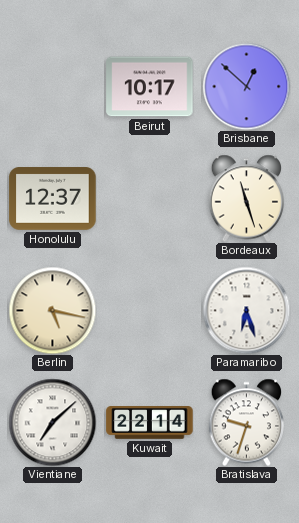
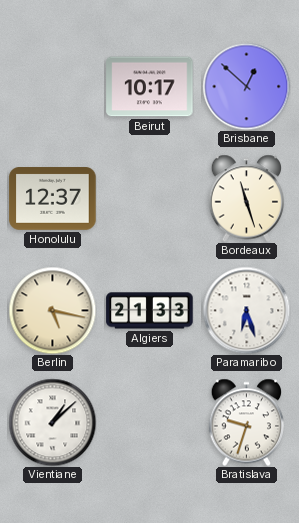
Algiers: none -> 21:33
Vientiane: 7:08 -> 1:08
Kuwait: 22:14 -> none
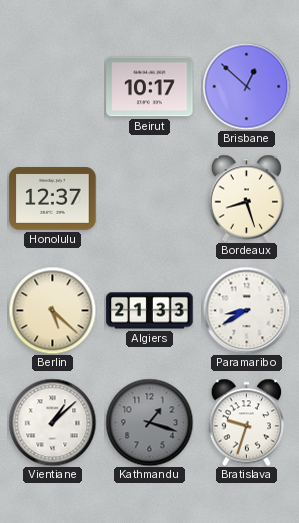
Bordeaux: 11:27 -> 8:27
Berlin: 5:17 -> 5:22
Paramaribo: 6:27 -> 8:40
Kathmandu: none -> 1:18
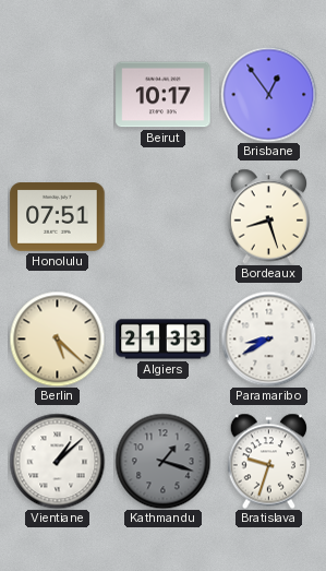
Brisbane: 12:52 -> 12:54
Honolulu: 12:37 -> 07:51
